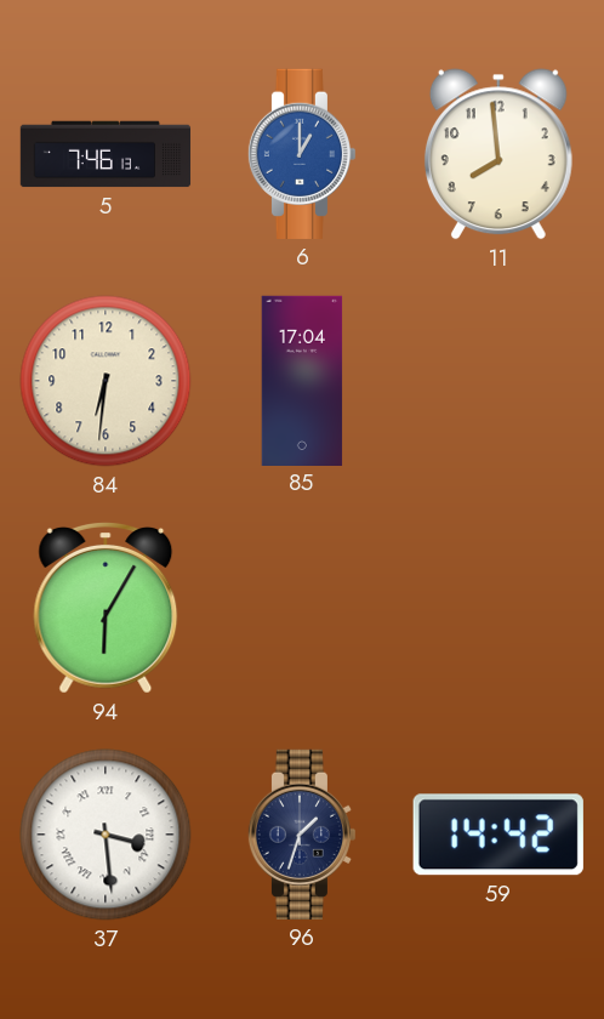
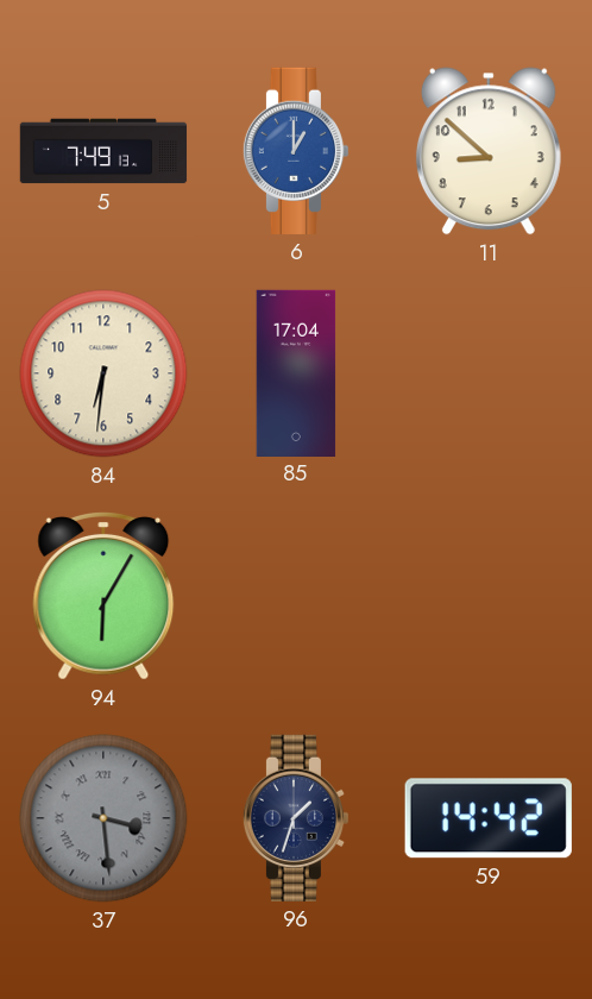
5: 7:46 -> 7:49
11: 7:59 -> 8:52
37 dial: white -> grey
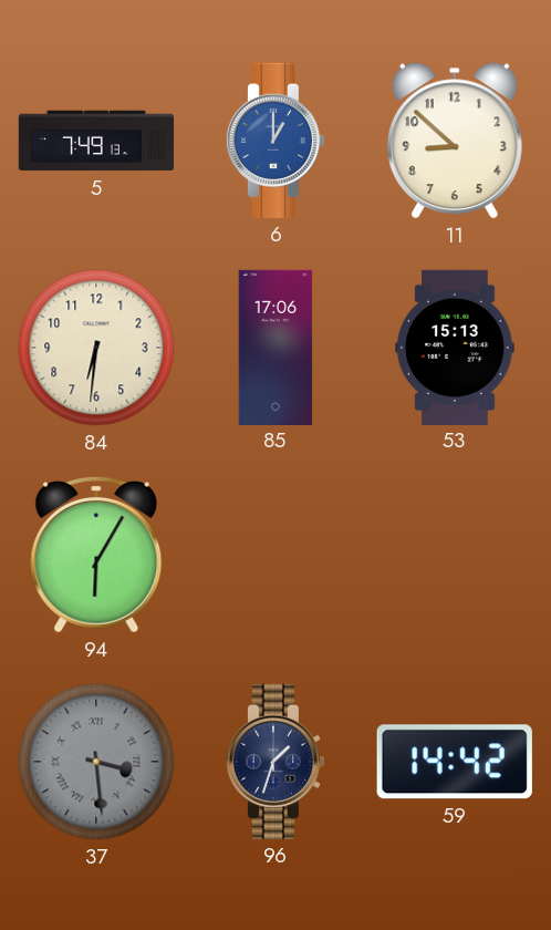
85: 17:04 -> 17:06
53: none -> 15:13
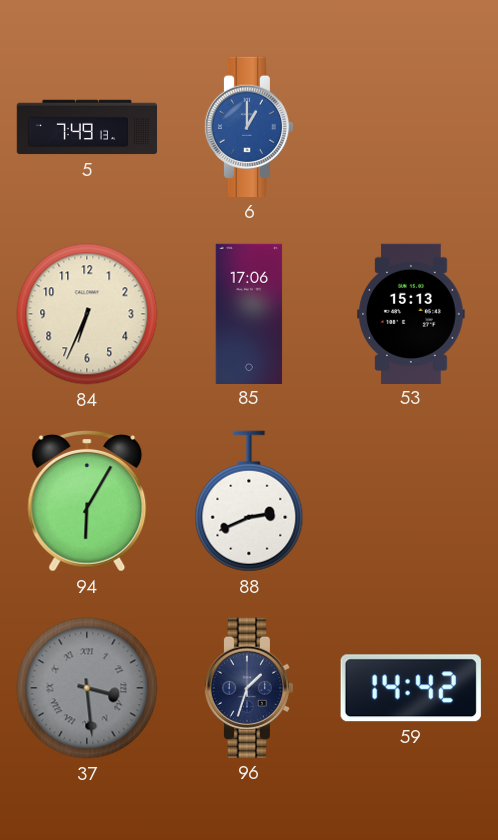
11: 8:52 -> none
84: 6:31 -> 6:34
88: none -> 2:41
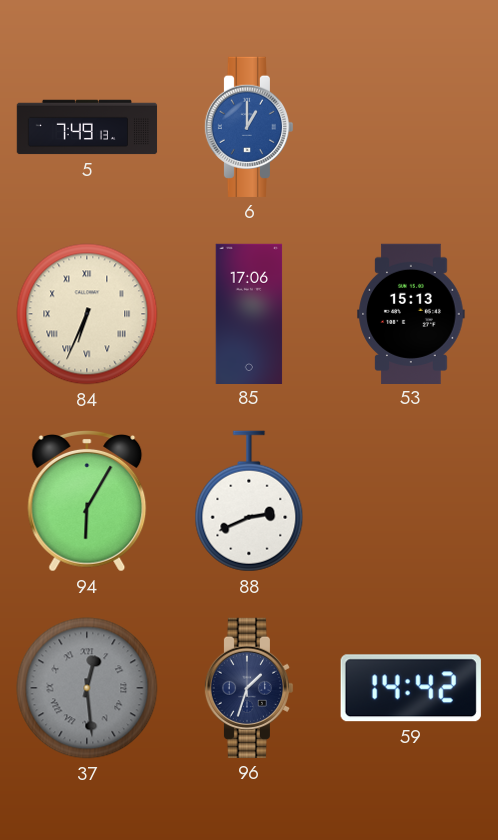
84 numerals: Arabic -> Roman
37: 3:29 -> 12:29
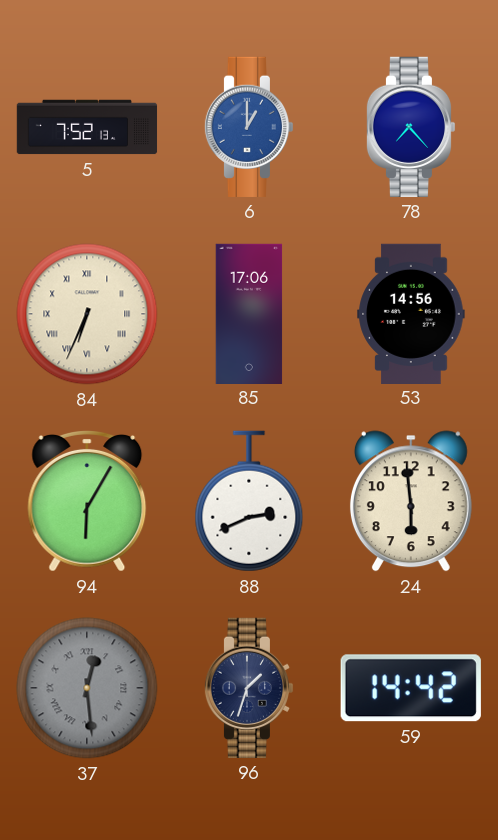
5: 7:49 -> 7:52
78: none -> 7:23
53: 15:13 -> 14:56
24: none -> 5:59
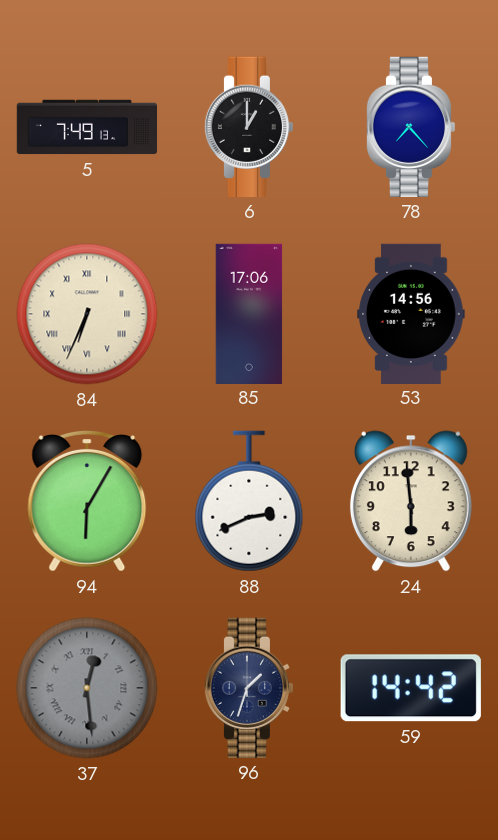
5: 7:52 -> 7:49
6 dial: blue -> black
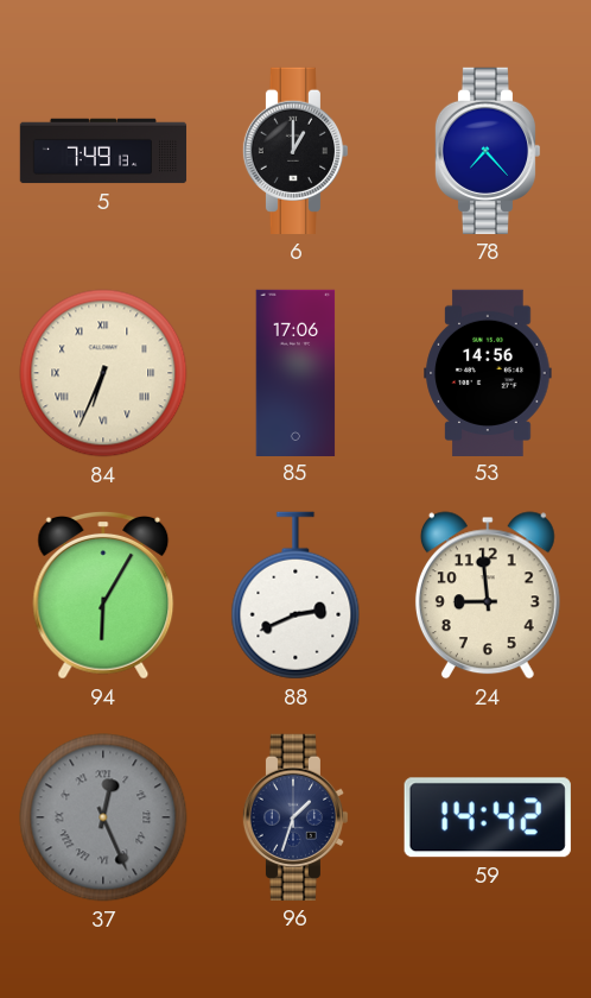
24: 5:59 -> 8:59
37: 12:29 -> 12:26
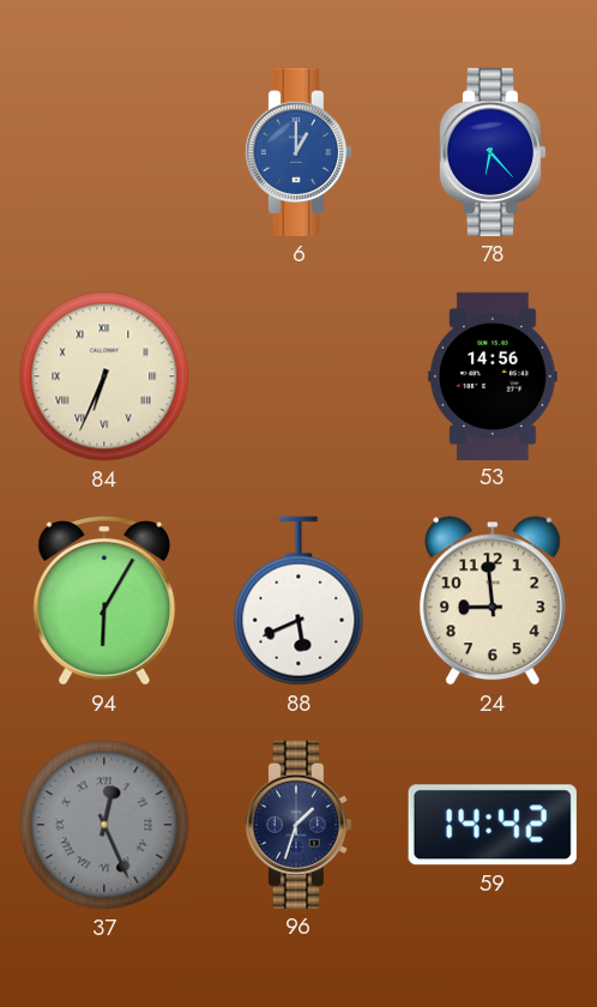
5: 7:49 -> none
6 dial: black -> blue
78: 7:23 -> 6:23
85: 17:06 -> none
88: 2:41 -> 5:41
